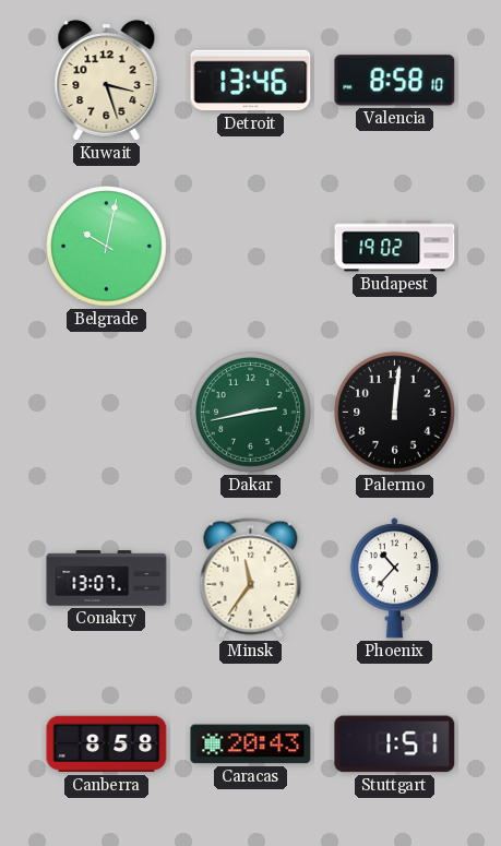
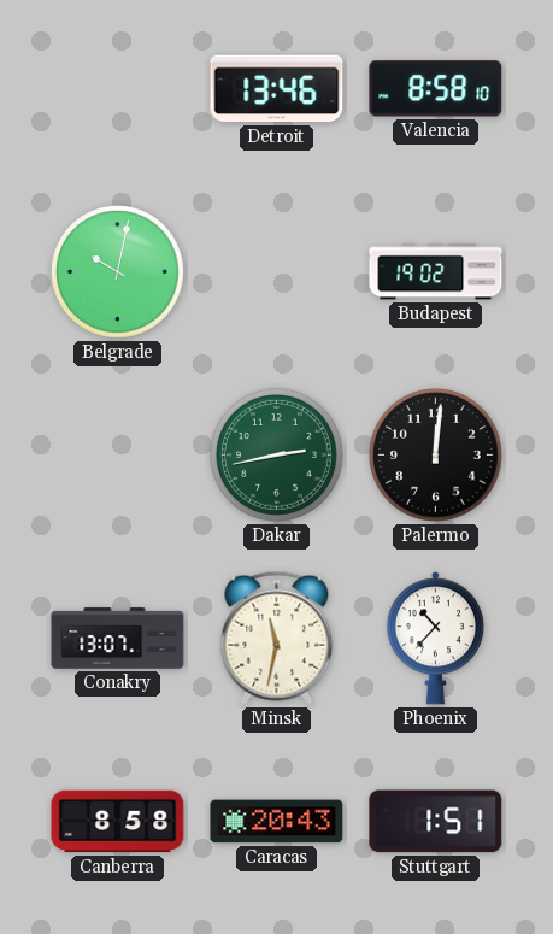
Kuwait: 3:27 -> none
Minsk: 11:36 -> 11:32
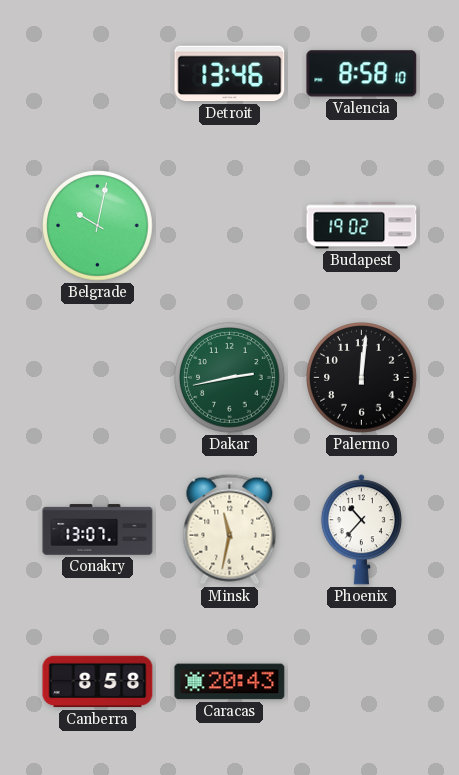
Stuttgart: 1:51 -> none
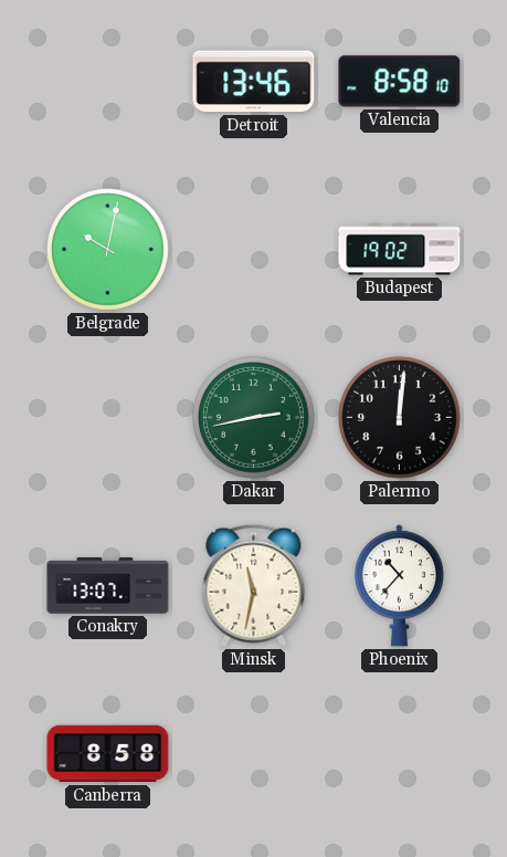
Caracas: 20:43 -> none
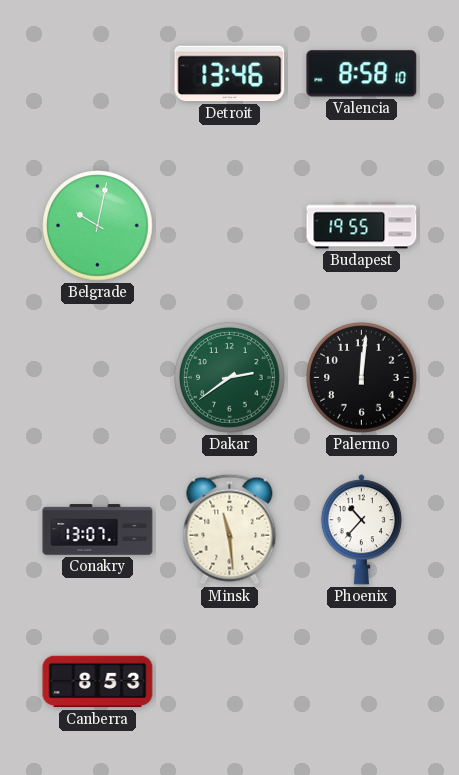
Budapest: 19:02 -> 19:55
Dakar: 2:43 -> 2:39
Minsk: 11:32 -> 11:29
Canberra: 8:58 -> 8:53
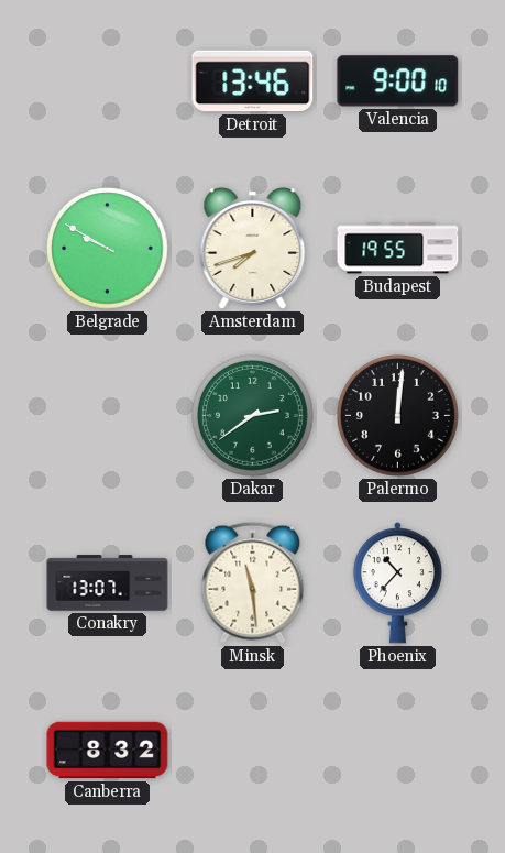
Valencia: 8:58 -> 9:00
Belgrade: 10:02 -> 9:50
Amsterdam: none -> 7:42
Canberra: 8:53 -> 8:32
